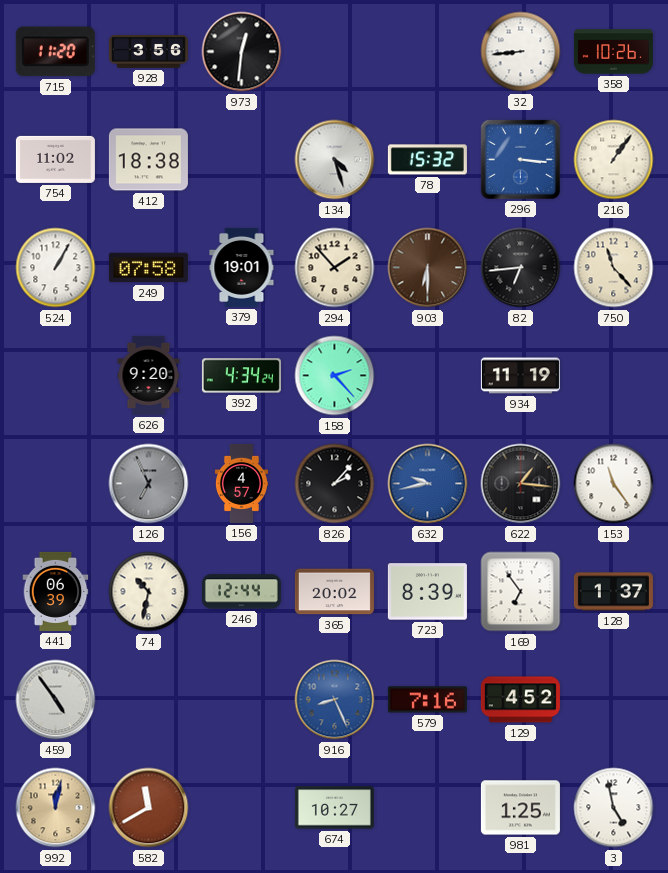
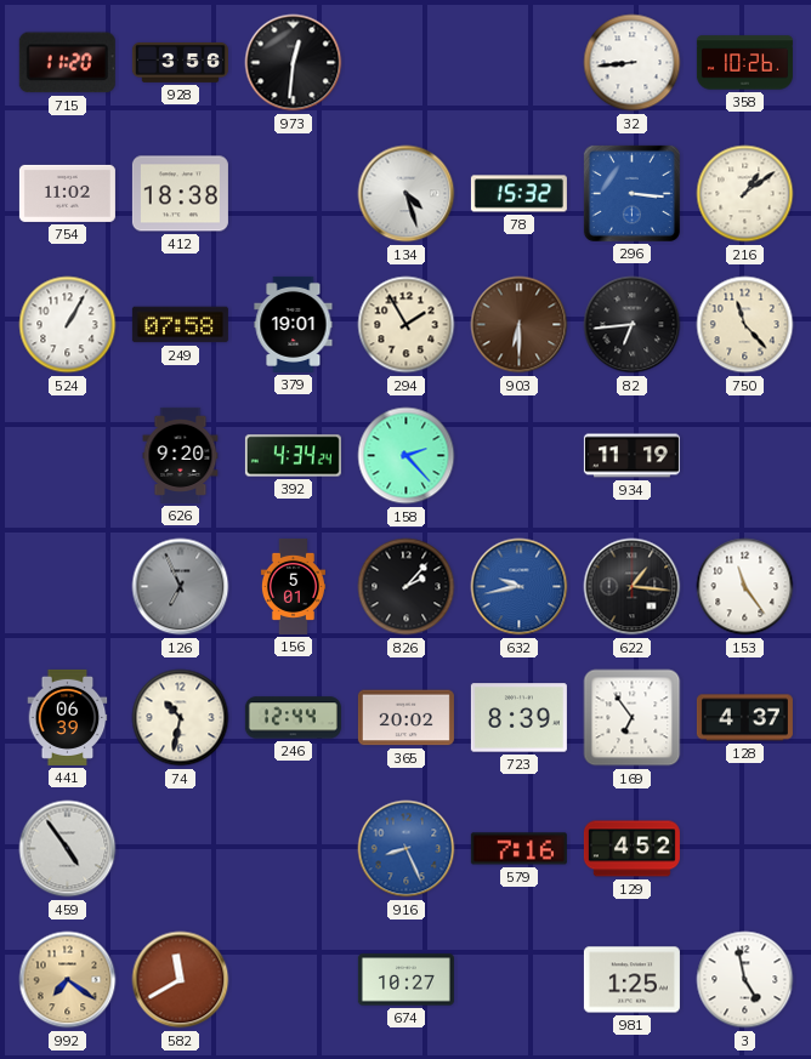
216: 1:06 -> 1:09
294: 1:53 -> 1:55
156: 4:57 -> 5:01
128: 1:37 -> 4:37
992: 12:02 -> 7:21
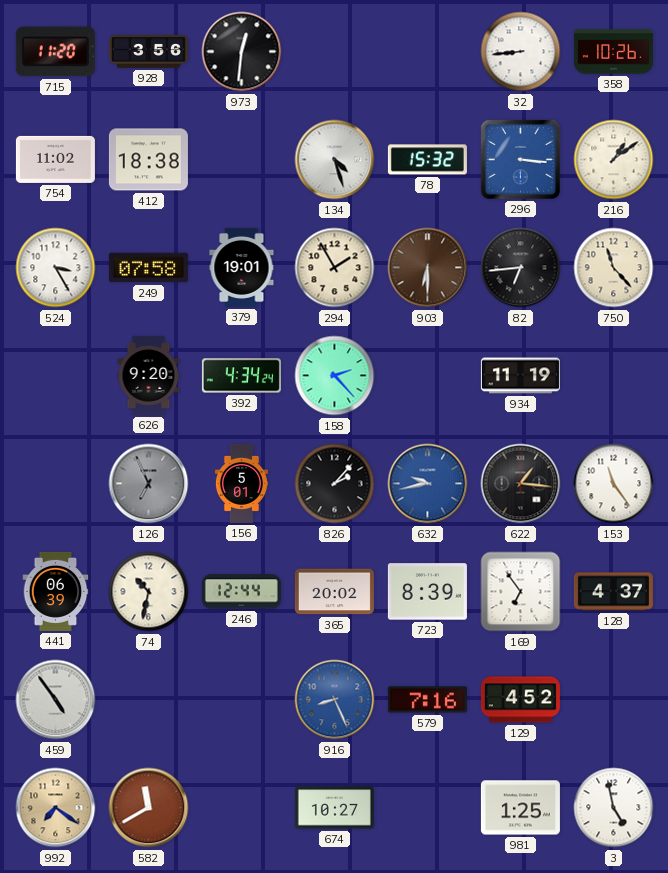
524: 1:05 -> 3:25
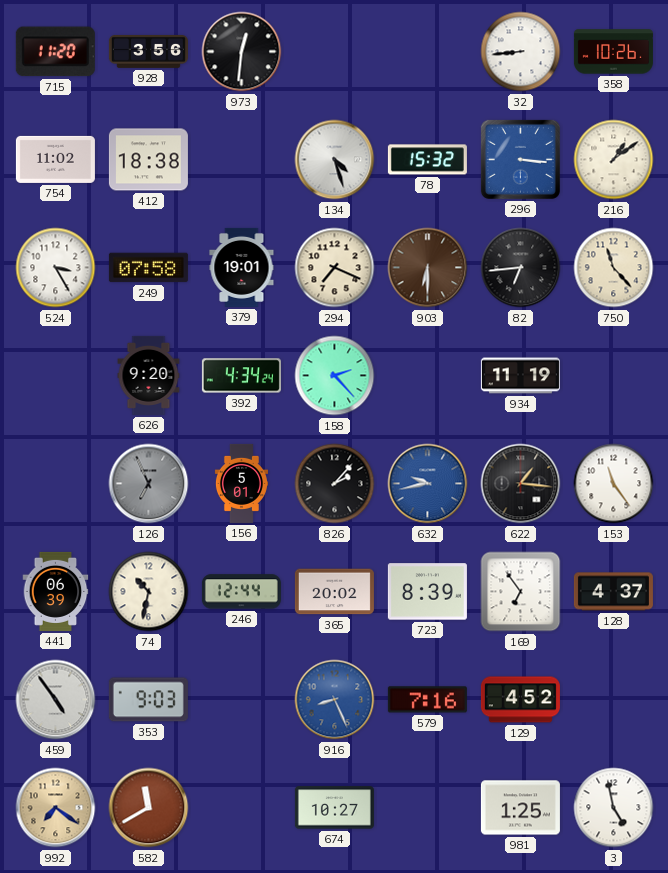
294: 1:55 -> 7:19
353: none -> 9:03
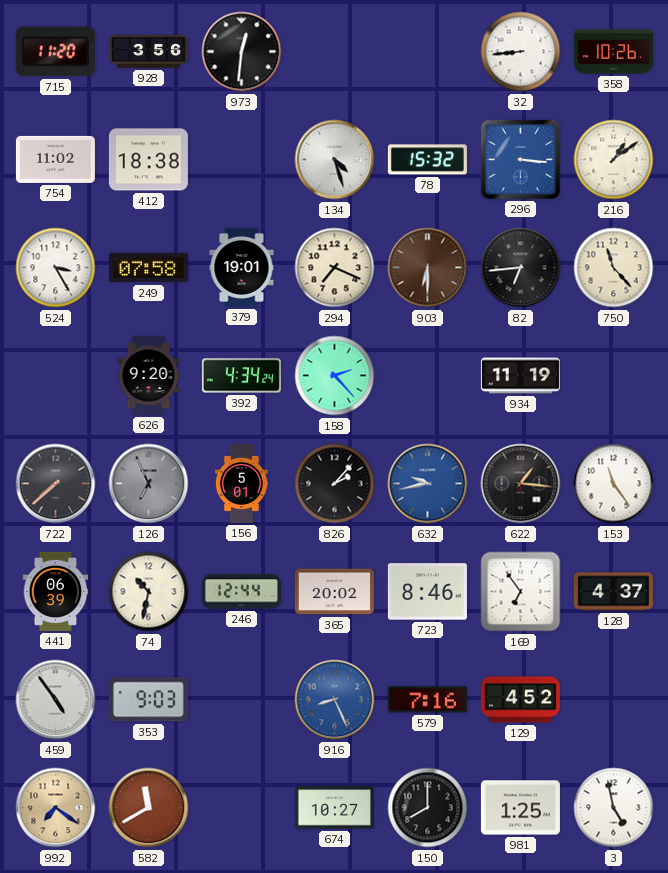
722: none -> 7:38
723: 8:39 -> 8:46
150: none -> 8:00
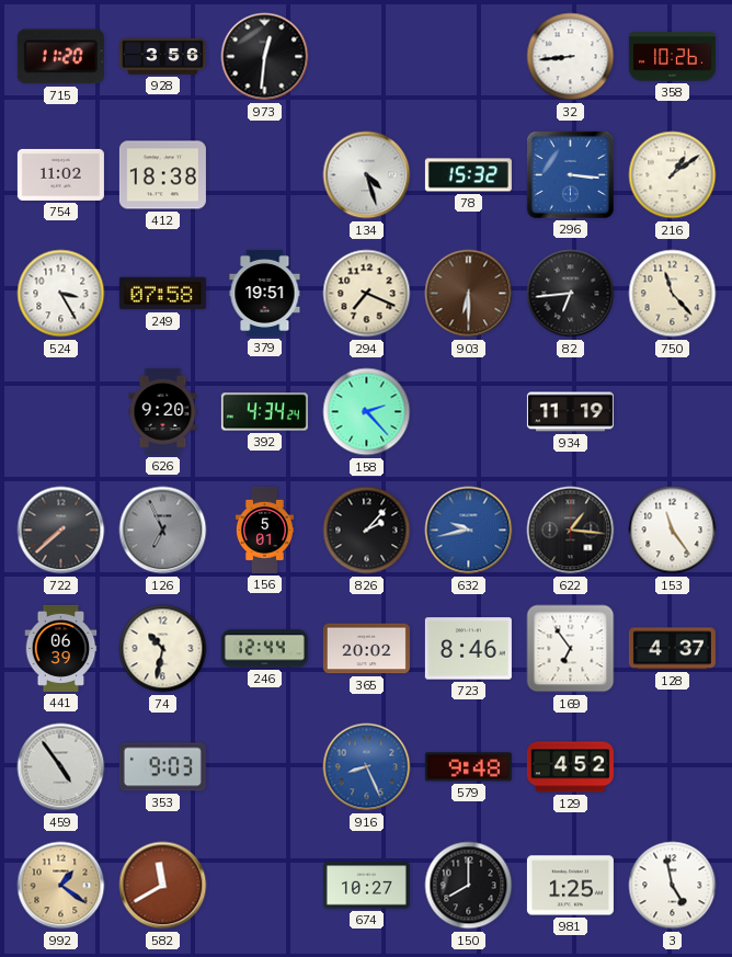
379: 19:01 -> 19:51
579: 7:16 -> 9:48
992: 7:21 -> 1:21
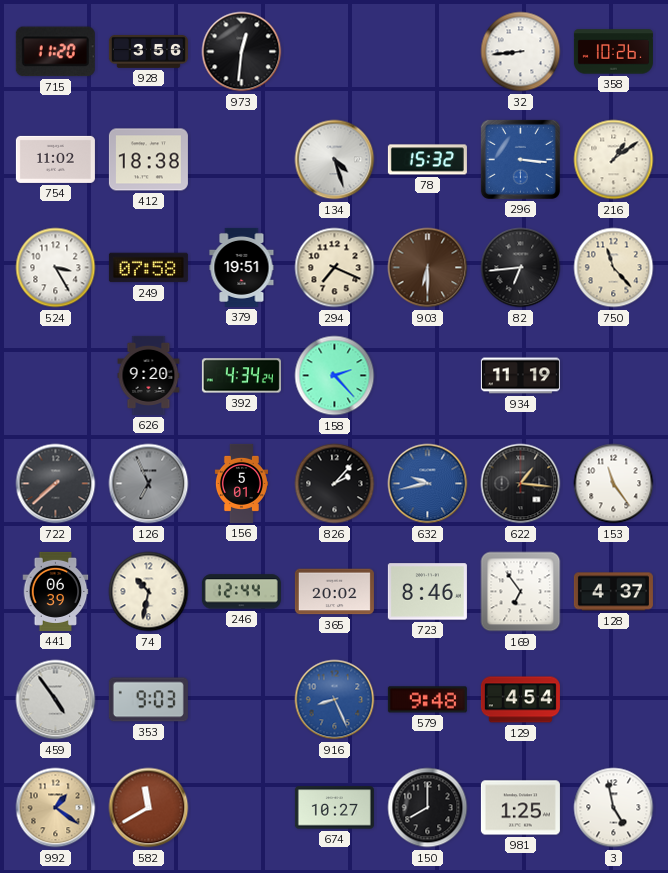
129: 4:52 -> 4:54
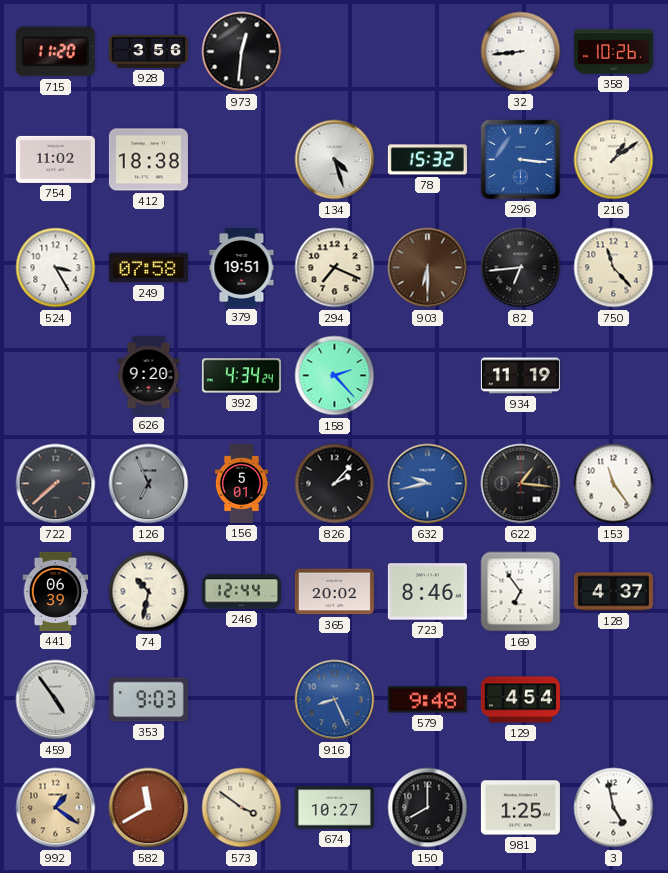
573: none -> 3:51
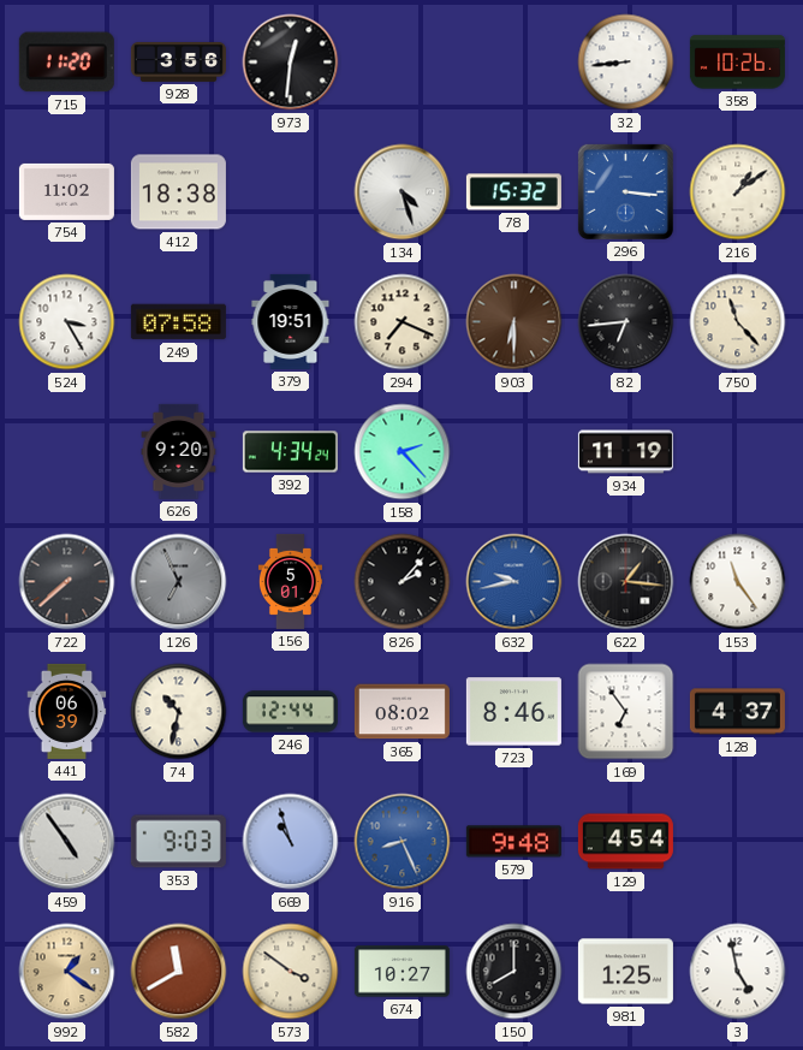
365: 20:02 -> 08:02
669: none -> 10:57
